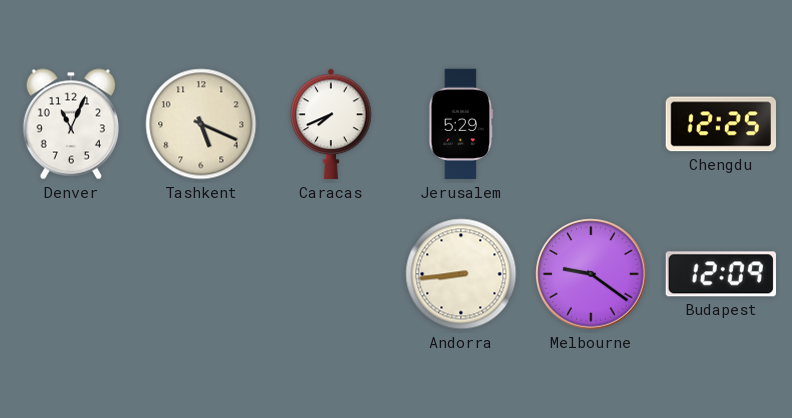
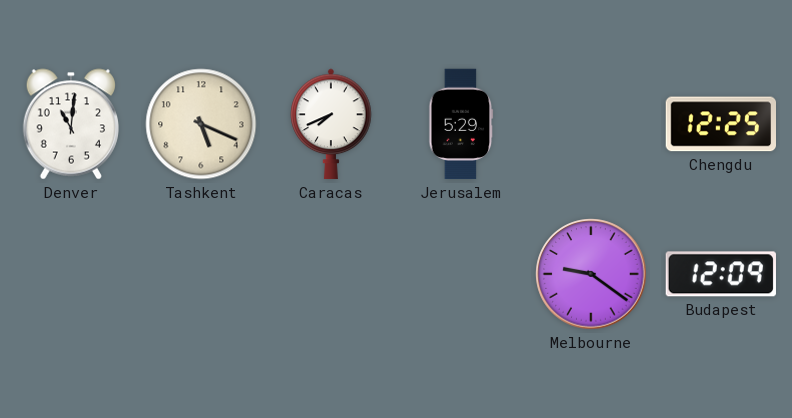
Denver: 11:04 -> 11:01
Andorra: 8:44 -> none
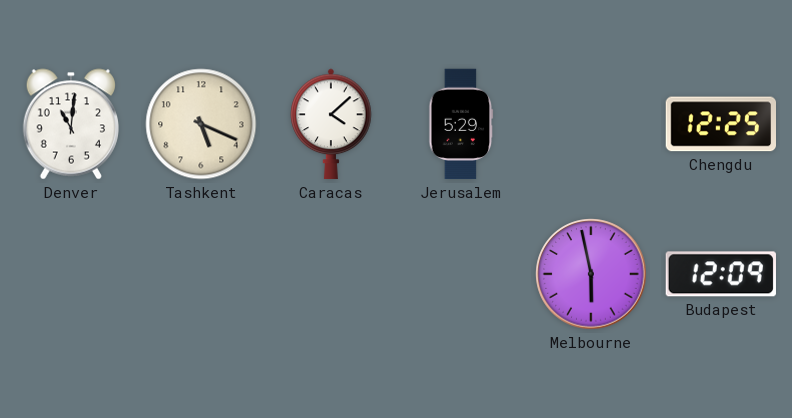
Caracas: 7:41 -> 4:08
Melbourne: 9:21 -> 5:58
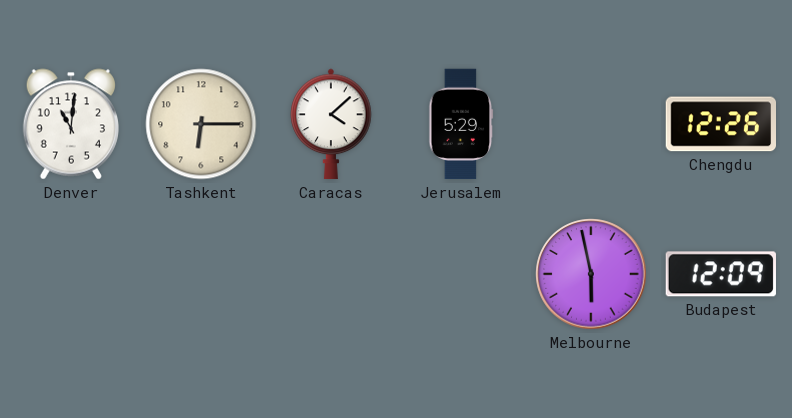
Tashkent: 5:19 -> 6:15
Chengdu: 12:25 -> 12:26
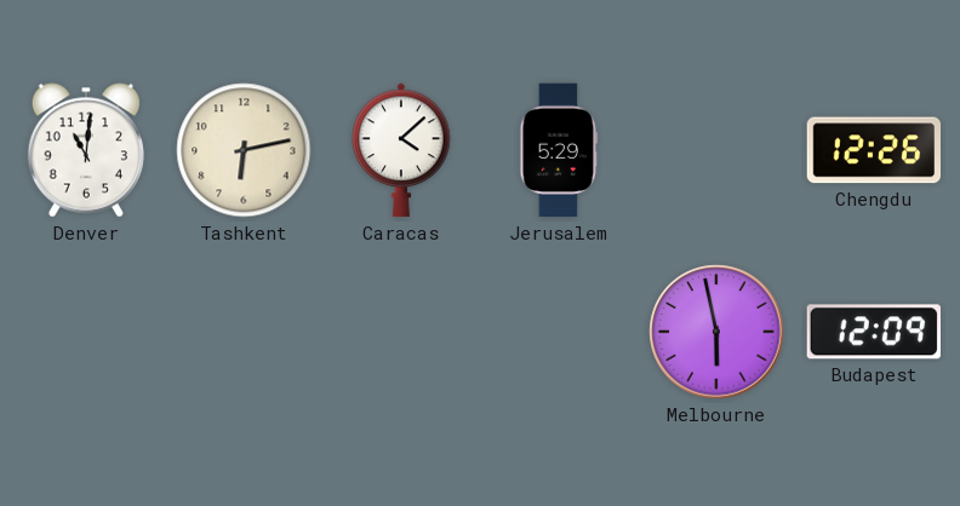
Tashkent: 6:15 -> 6:13
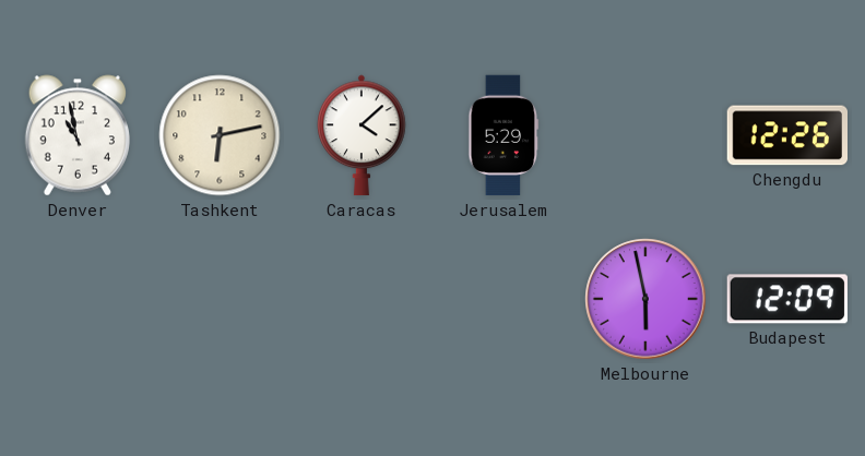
Denver: 11:01 -> 10:58
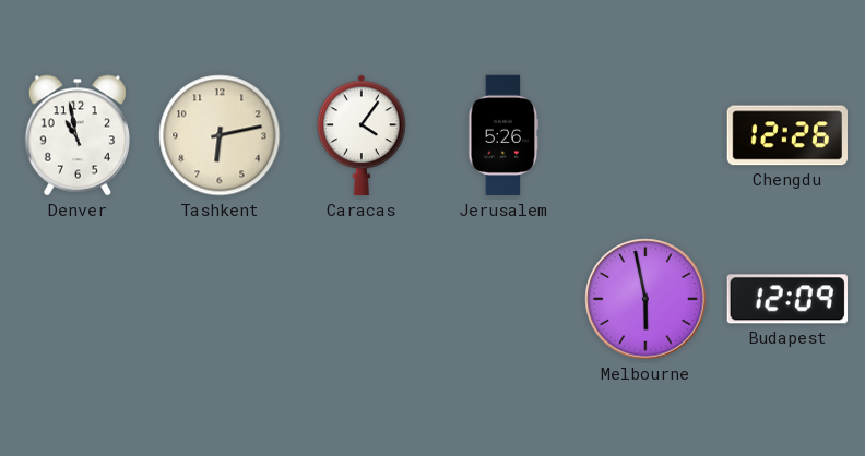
Caracas: 4:08 -> 4:06
Jerusalem: 5:29 -> 5:26
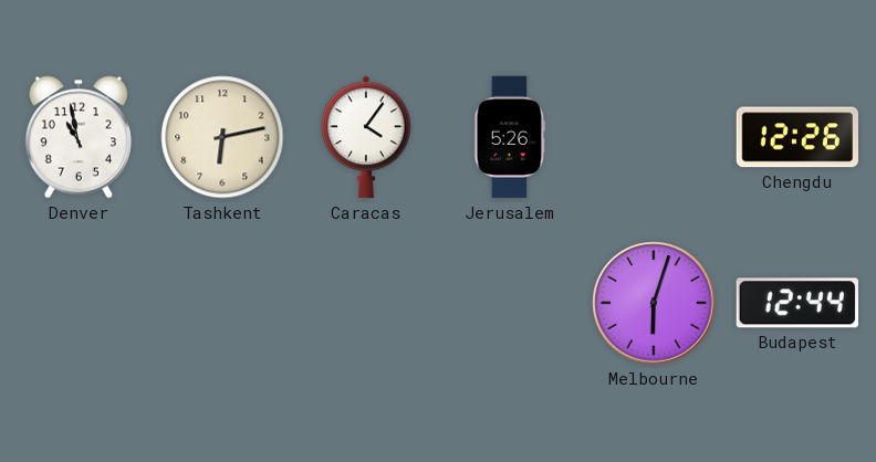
Melbourne: 5:58 -> 6:03
Budapest: 12:09 -> 12:44
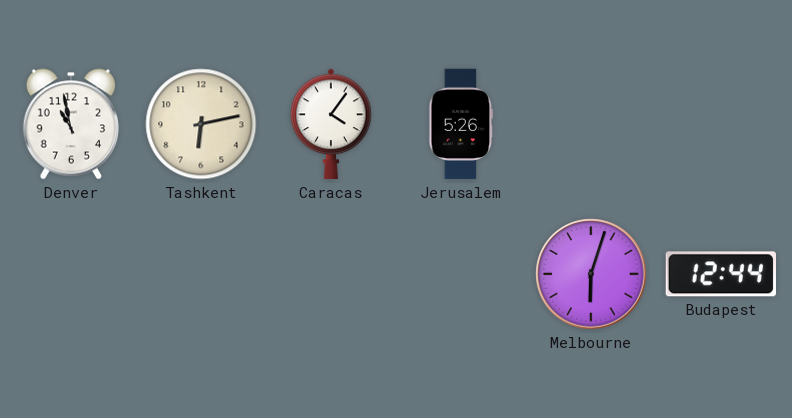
Chengdu: 12:26 -> none
